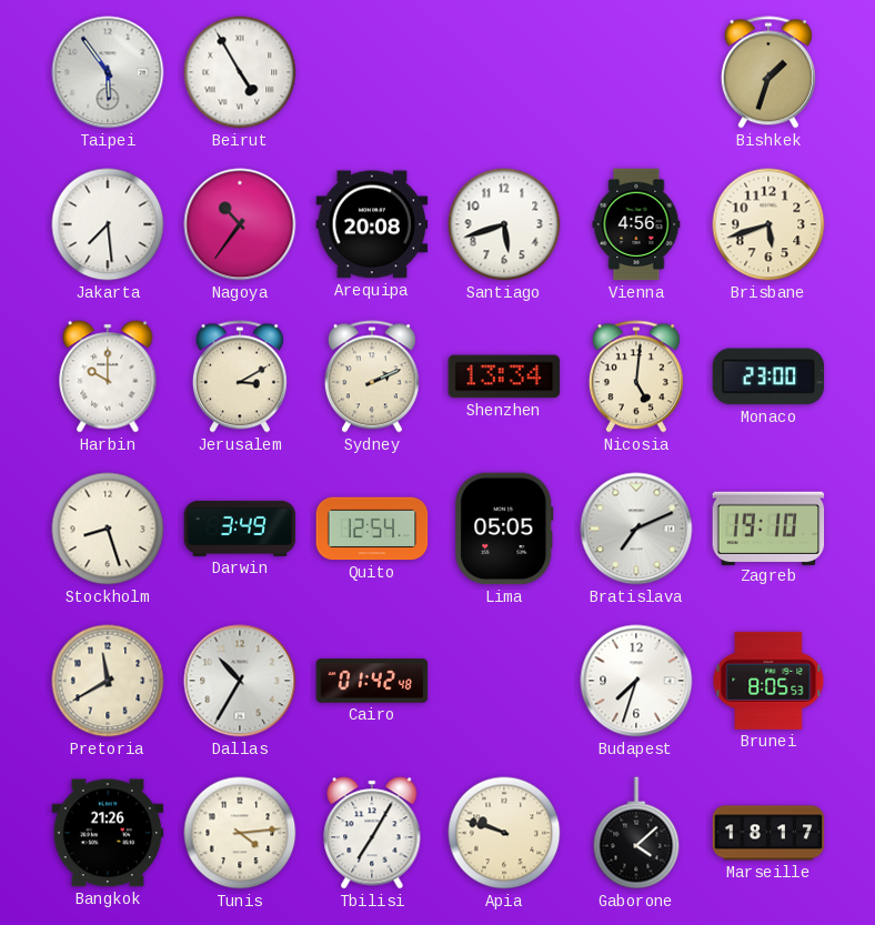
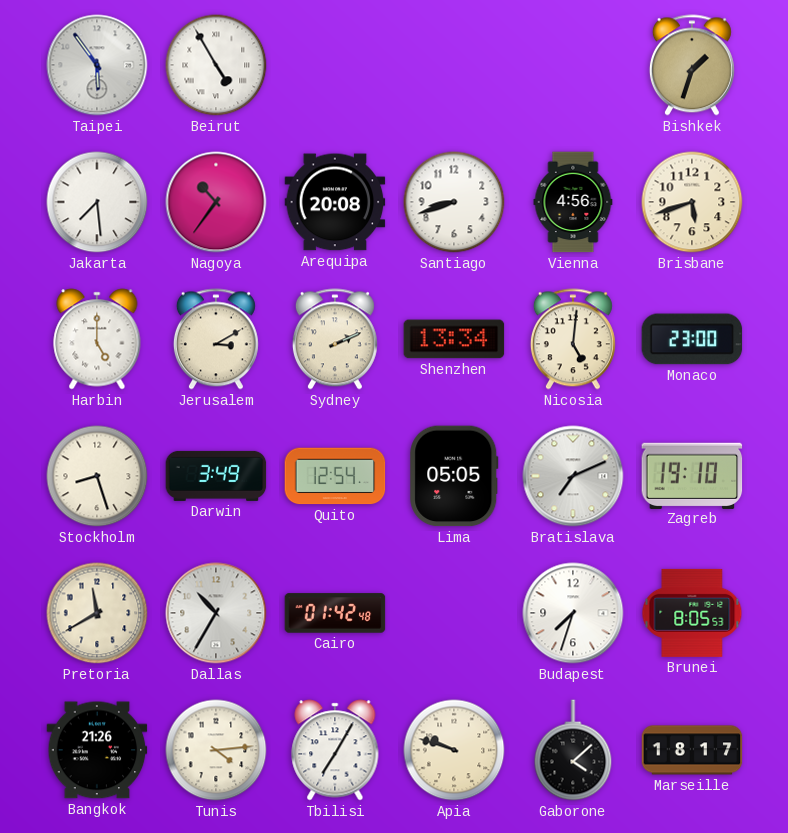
Santiago: 5:42 -> 8:42
Harbin: 10:00 -> 5:00
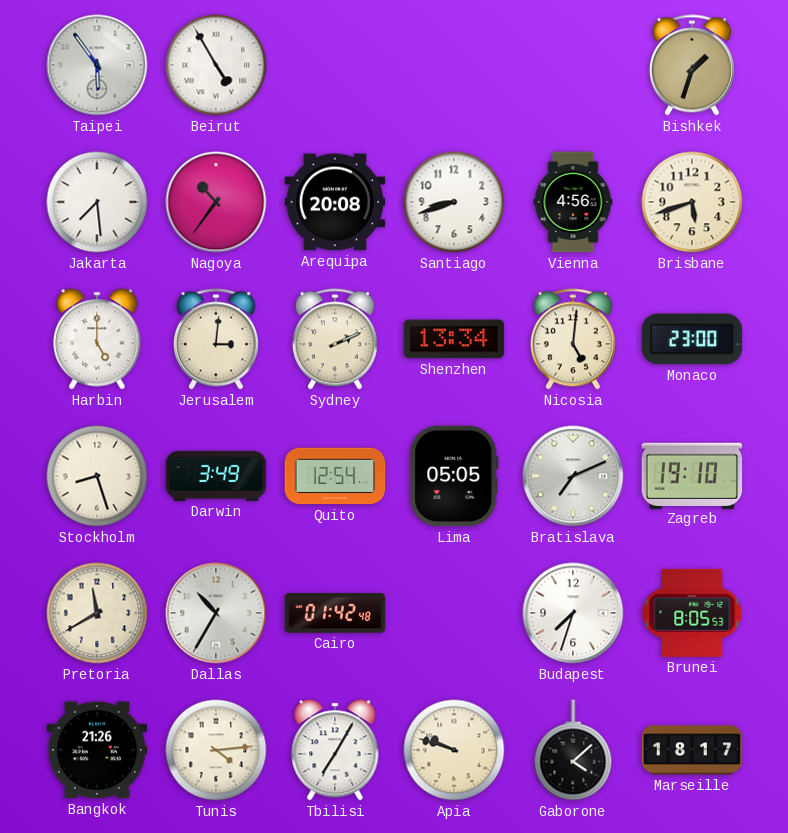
Jerusalem: 3:10 -> 3:01
